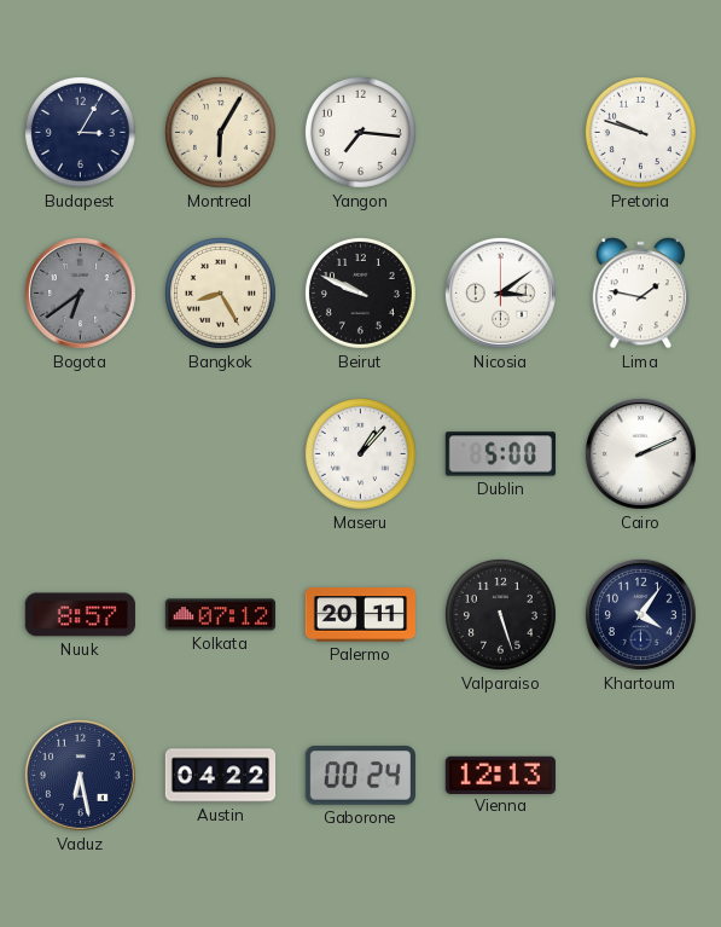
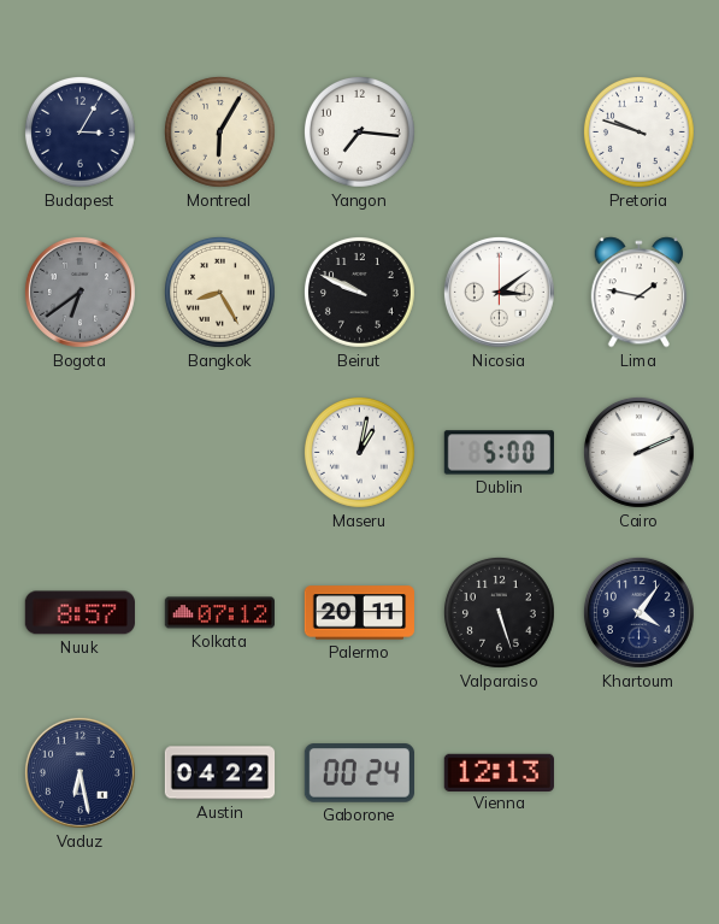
Maseru: 1:07 -> 1:02
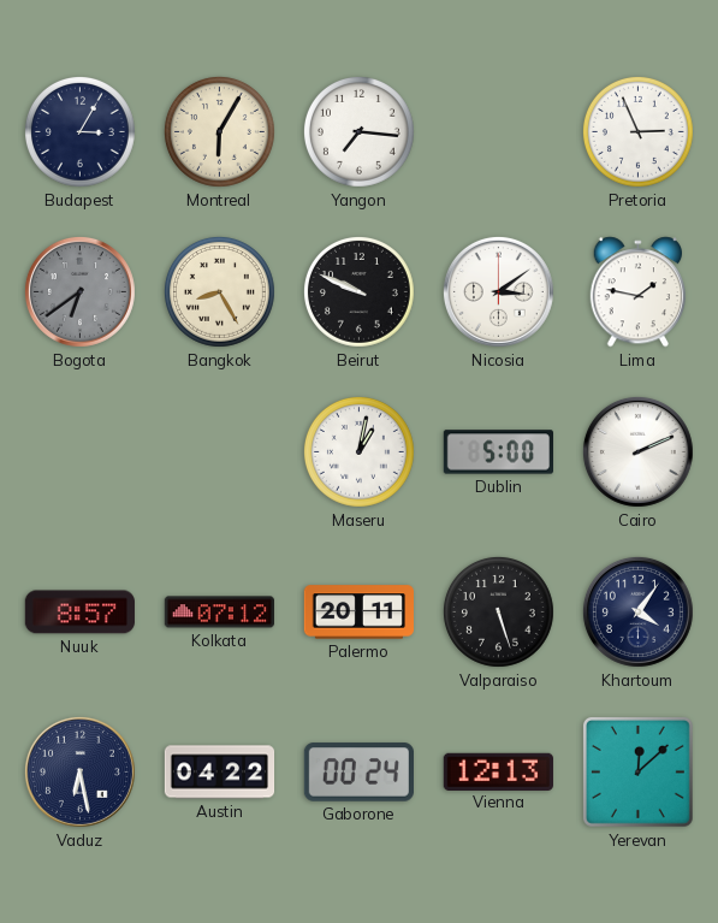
Pretoria: 9:48 -> 2:56
Yerevan: none -> 12:08
